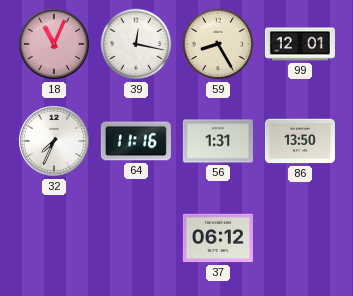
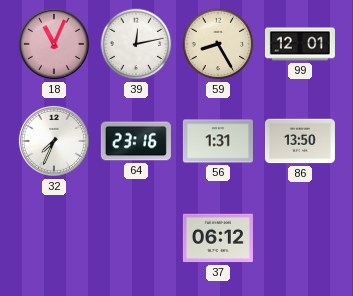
39: 12:17 -> 12:13
64: 11:16 -> 23:16
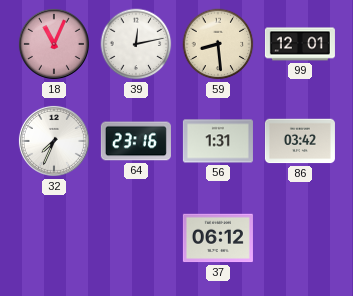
59: 8:25 -> 8:29
86: 13:50 -> 03:42
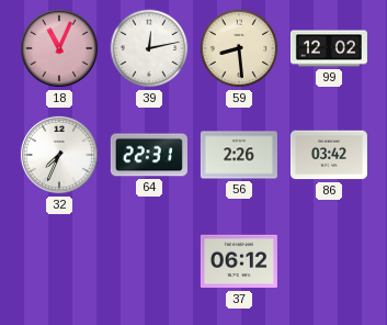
99: 12:01 -> 12:02
64: 23:16 -> 22:31
56: 1:31 -> 2:26
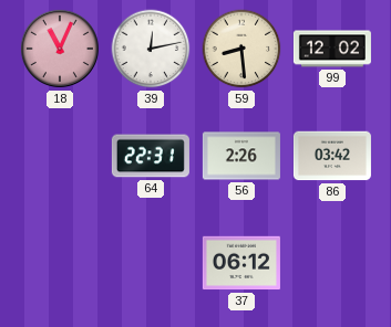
32: 7:34 -> none
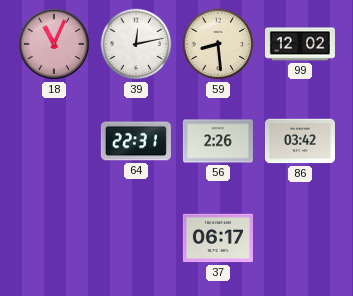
37: 06:12 -> 06:17
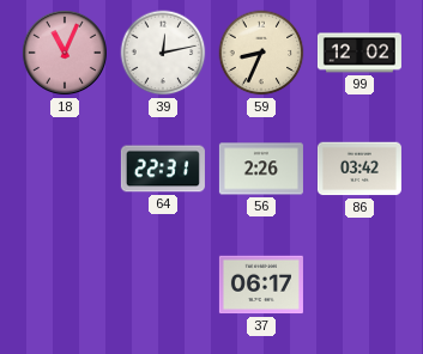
59: 8:29 -> 8:34
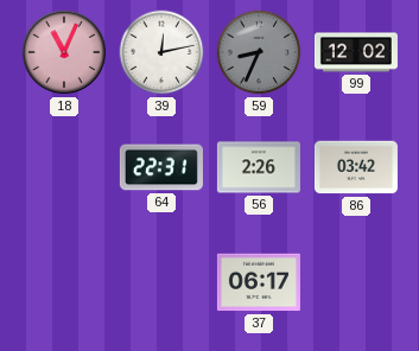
59 dial: cream -> grey
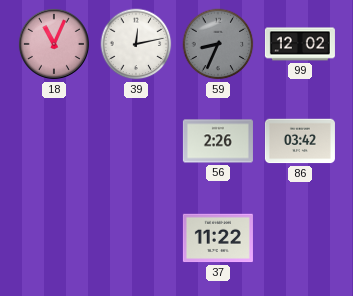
64: 22:31 -> none
37: 06:17 -> 11:22
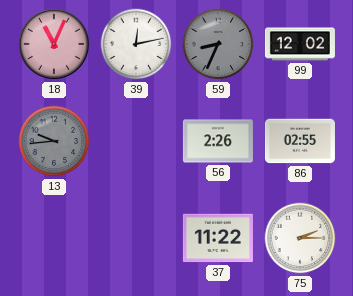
13: none -> 9:44
86: 03:42 -> 02:55
75: none -> 2:15
